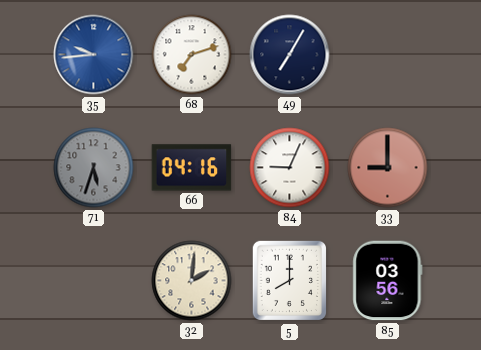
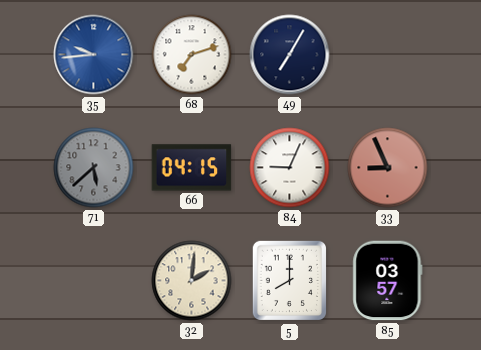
71: 5:33 -> 5:38
66: 04:16 -> 04:15
33: 9:00 -> 8:56
85: 03:56 -> 03:57
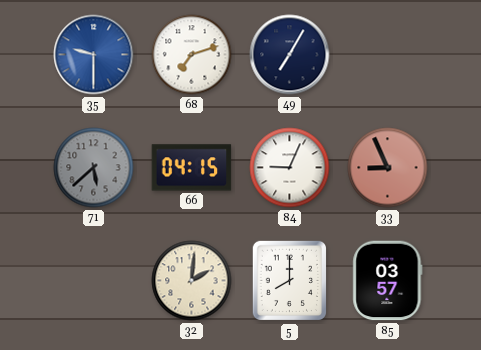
35: 9:44 -> 9:30
